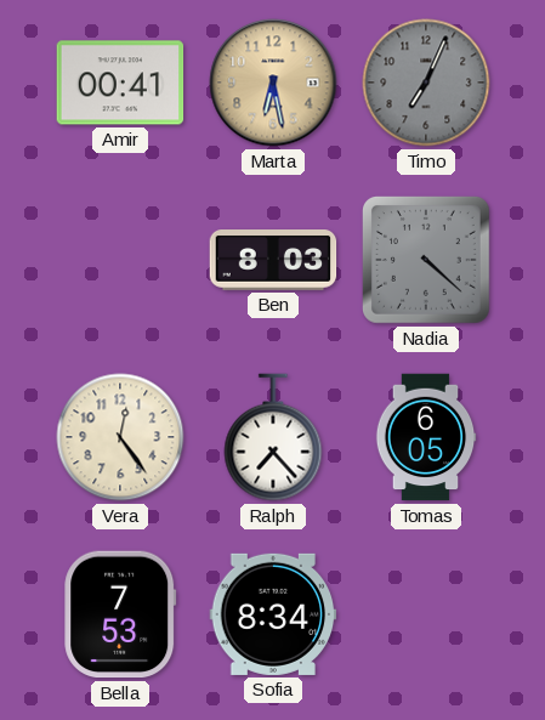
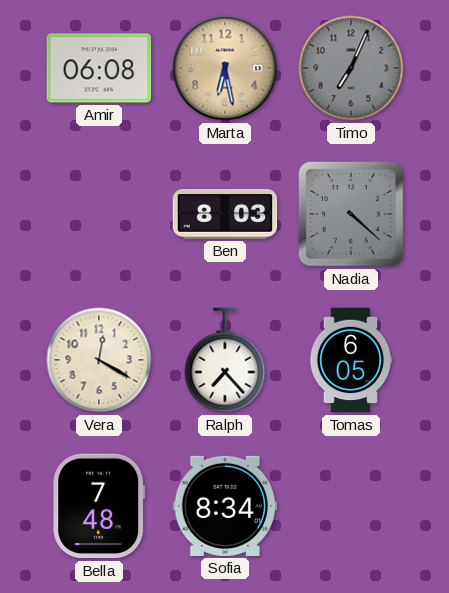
Amir: 00:41 -> 06:08
Vera: 12:24 -> 12:20
Bella: 7:53 -> 7:48
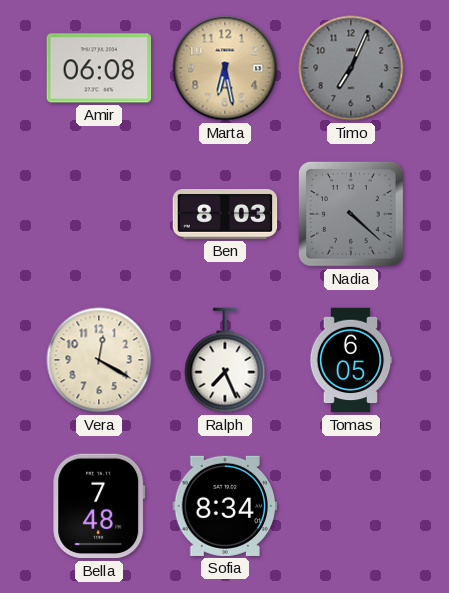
Ralph: 7:23 -> 7:26
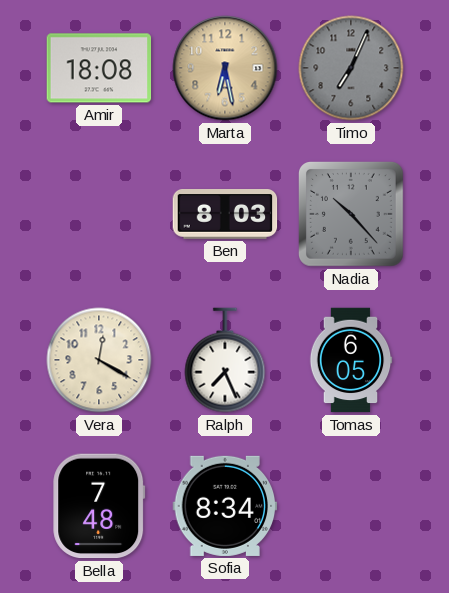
Amir: 06:08 -> 18:08
Nadia: 4:22 -> 10:23
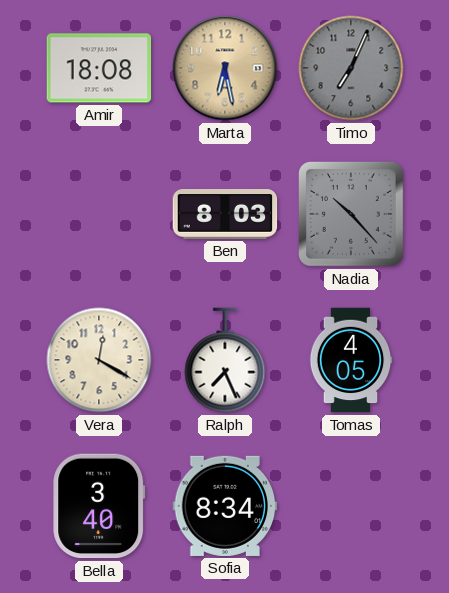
Tomas: 6:05 -> 4:05
Bella: 7:48 -> 3:40
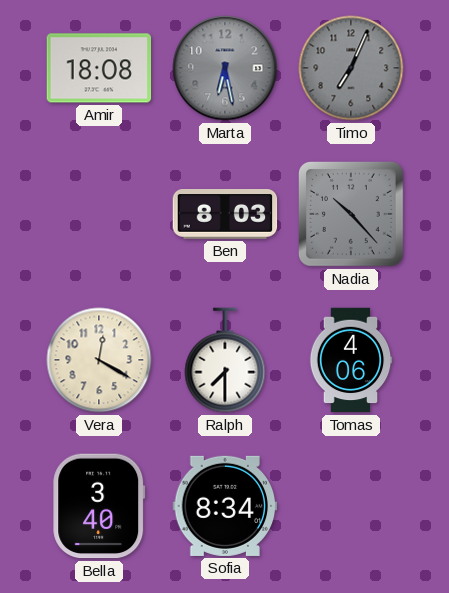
Marta dial: champagne -> grey
Ralph: 7:26 -> 7:30
Tomas: 4:05 -> 4:06
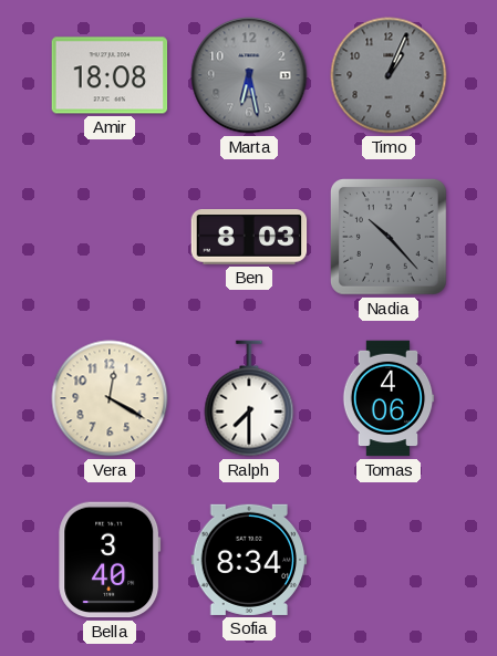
Timo: 7:04 -> 1:04
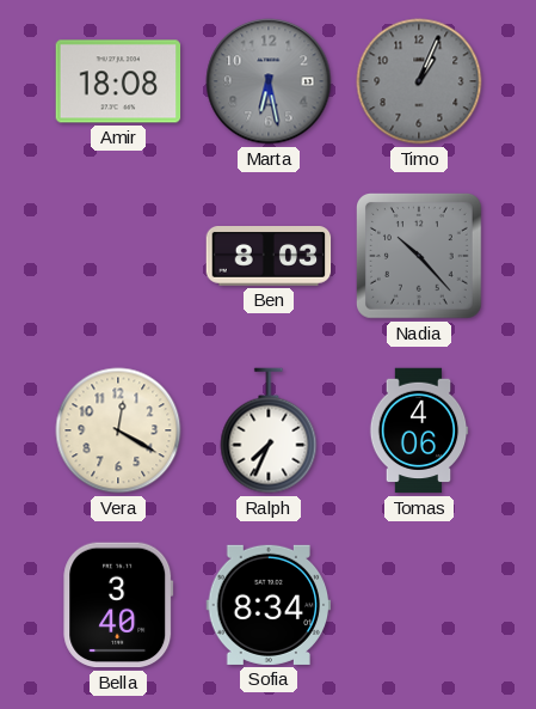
Ralph: 7:30 -> 7:34
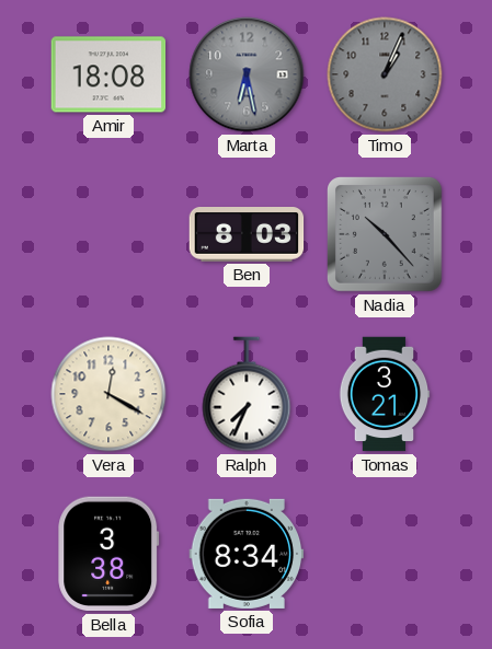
Tomas: 4:06 -> 3:21
Bella: 3:40 -> 3:38
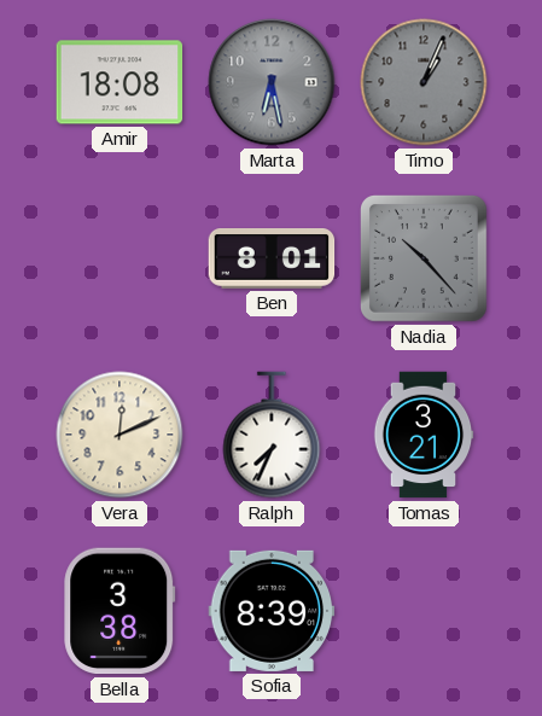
Ben: 8:03 -> 8:01
Vera: 12:20 -> 12:11
Sofia: 8:34 -> 8:39
